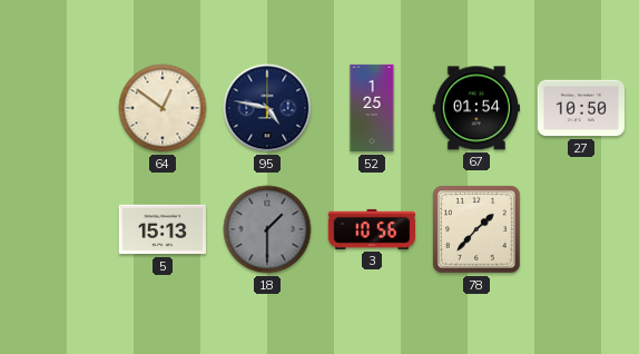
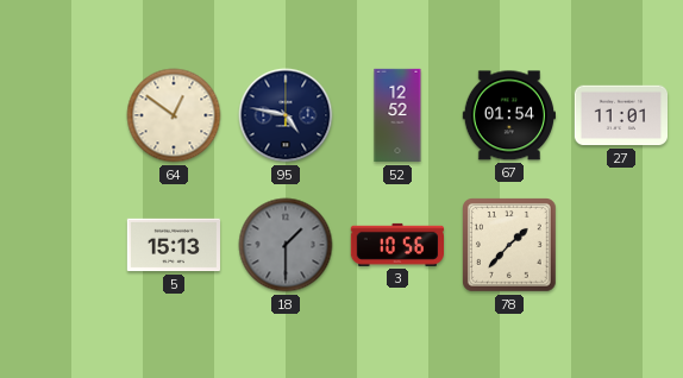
52: 1:25 -> 12:52
27: 10:50 -> 11:01
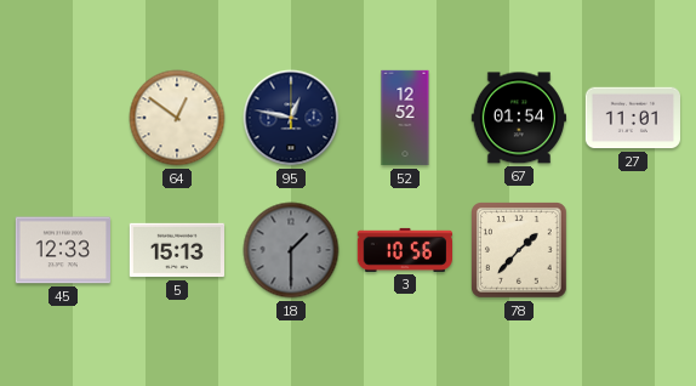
95: 4:47 -> 12:47
45: none -> 12:33
